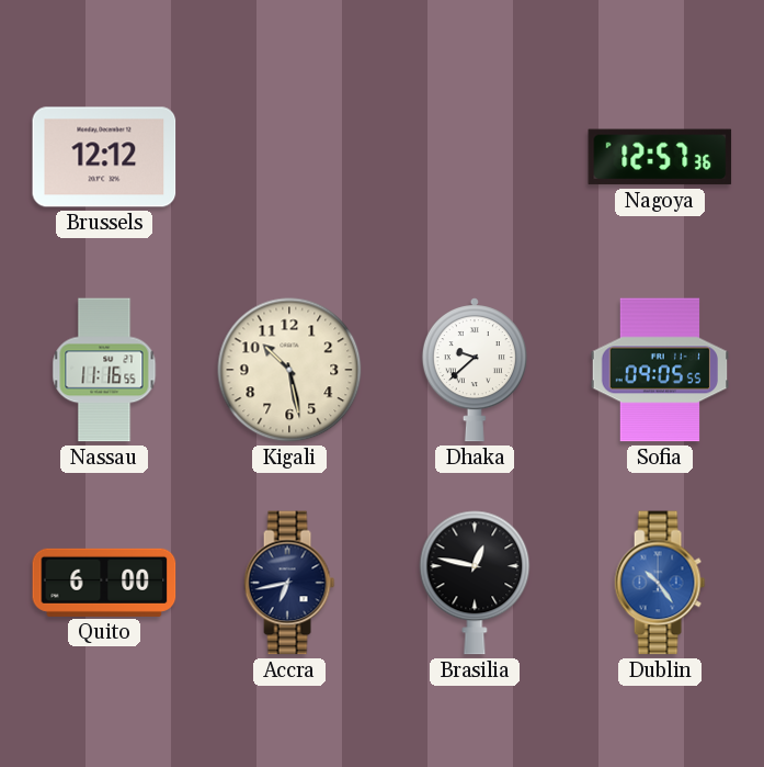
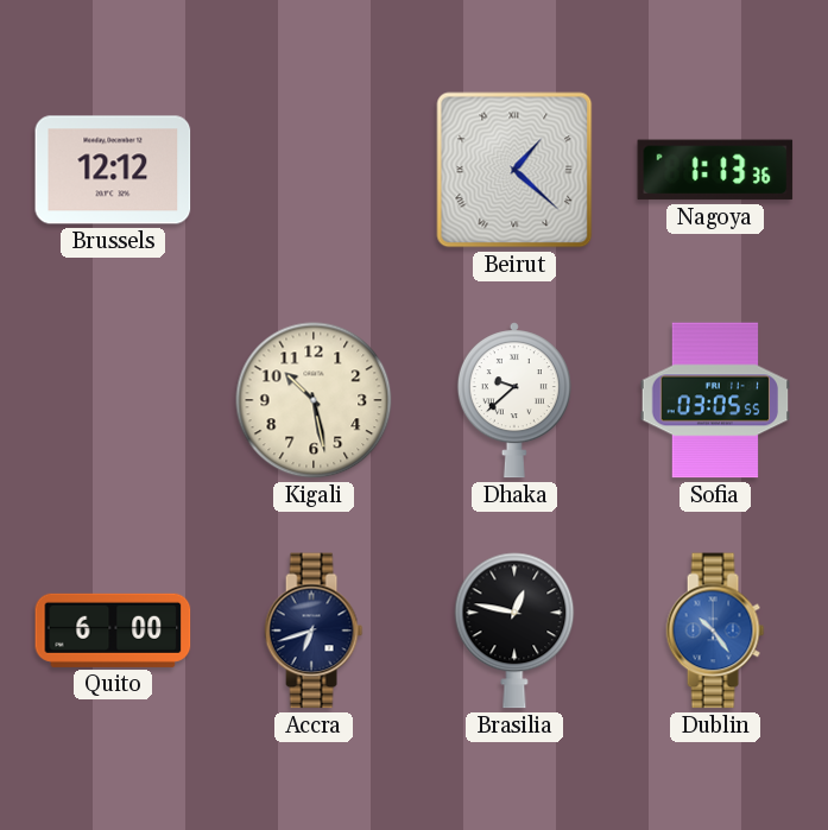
Beirut: none -> 1:22
Nagoya: 12:57 -> 1:13
Nassau: 11:16 -> none
Sofia: 09:05 -> 03:05
Accra: 6:43 -> 6:42
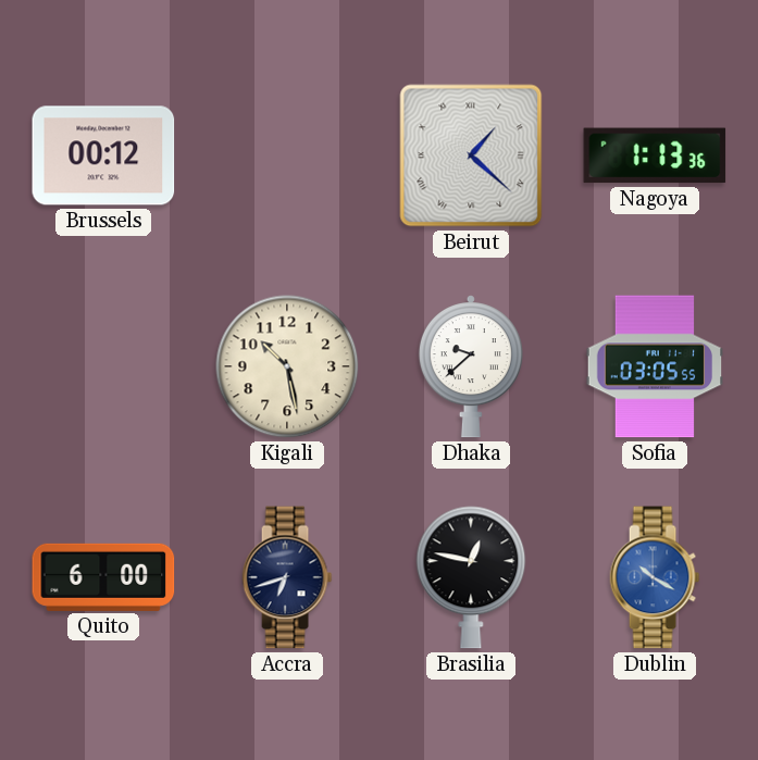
Brussels: 12:12 -> 00:12
Dublin: 10:24 -> 10:20
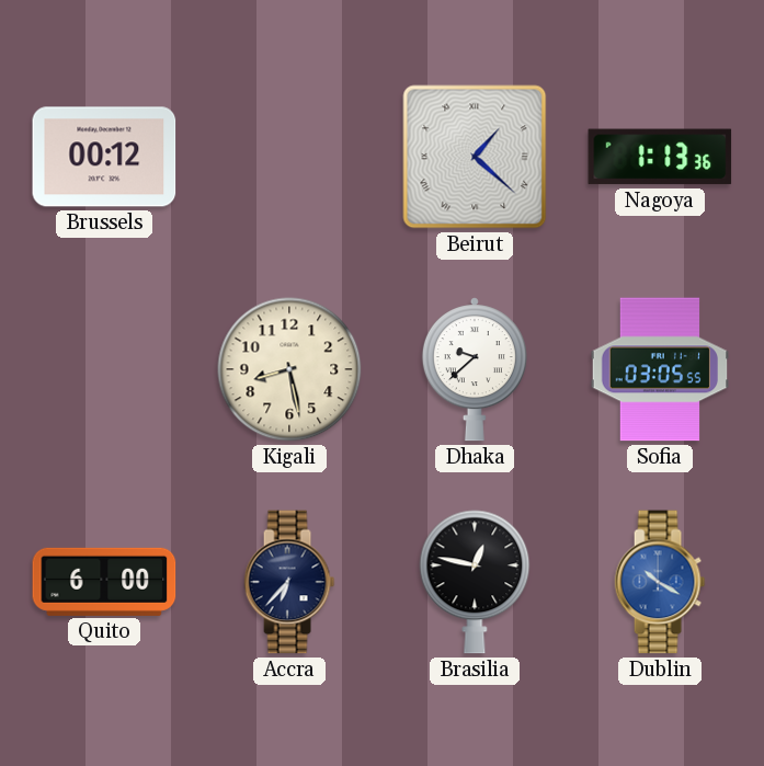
Kigali: 10:28 -> 8:28
Accra: 6:42 -> 6:37
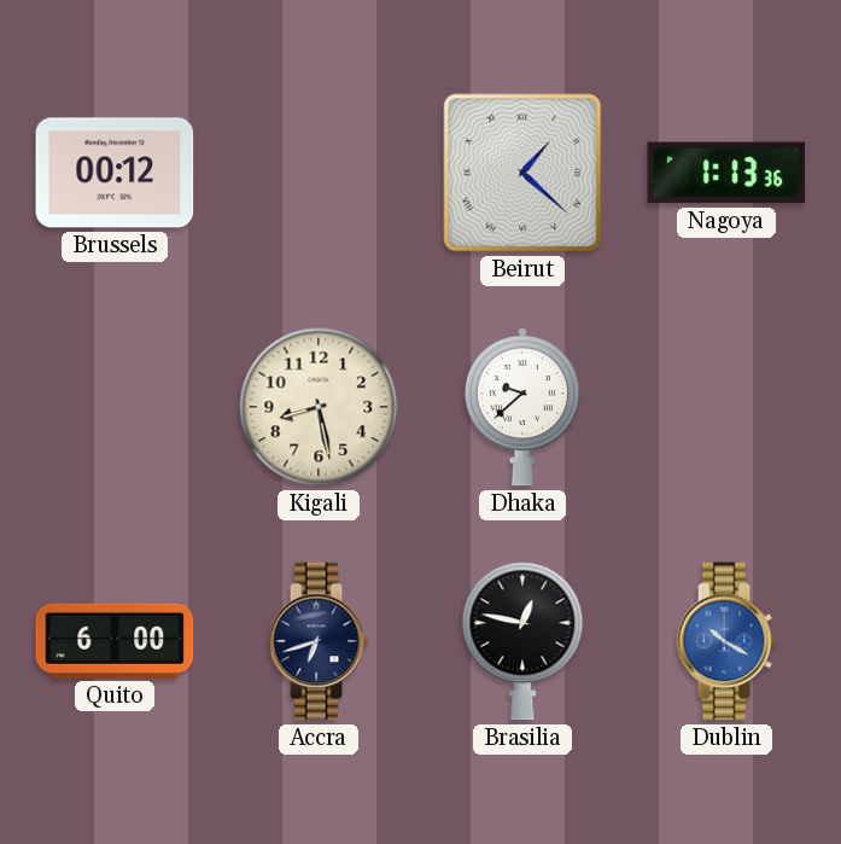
Sofia: 03:05 -> none
Accra: 6:37 -> 6:42
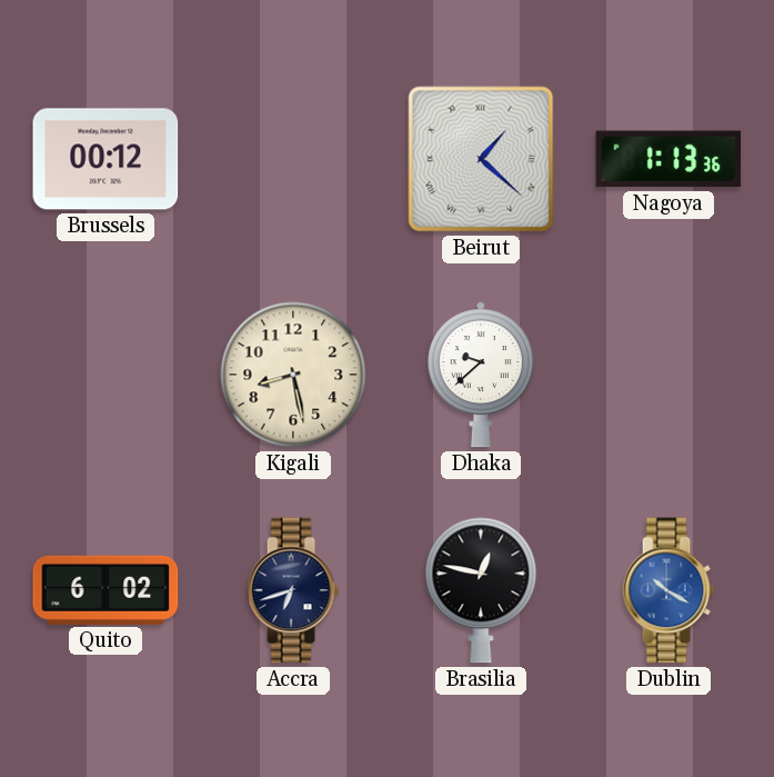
Quito: 6:00 -> 6:02
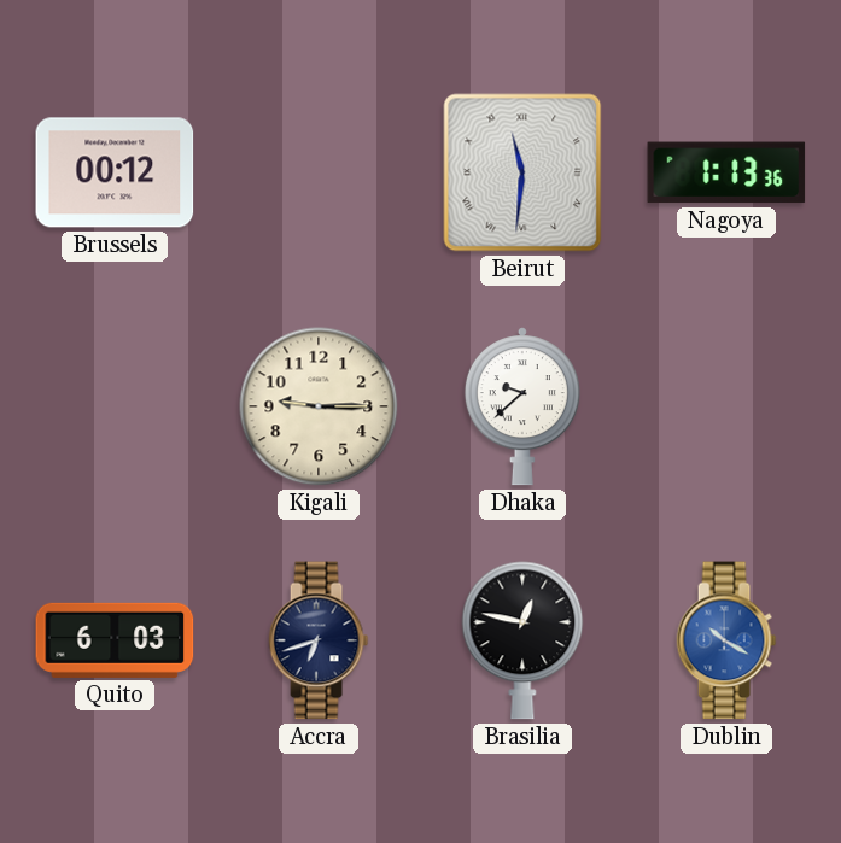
Beirut: 1:22 -> 11:31
Kigali: 8:28 -> 9:15
Quito: 6:02 -> 6:03
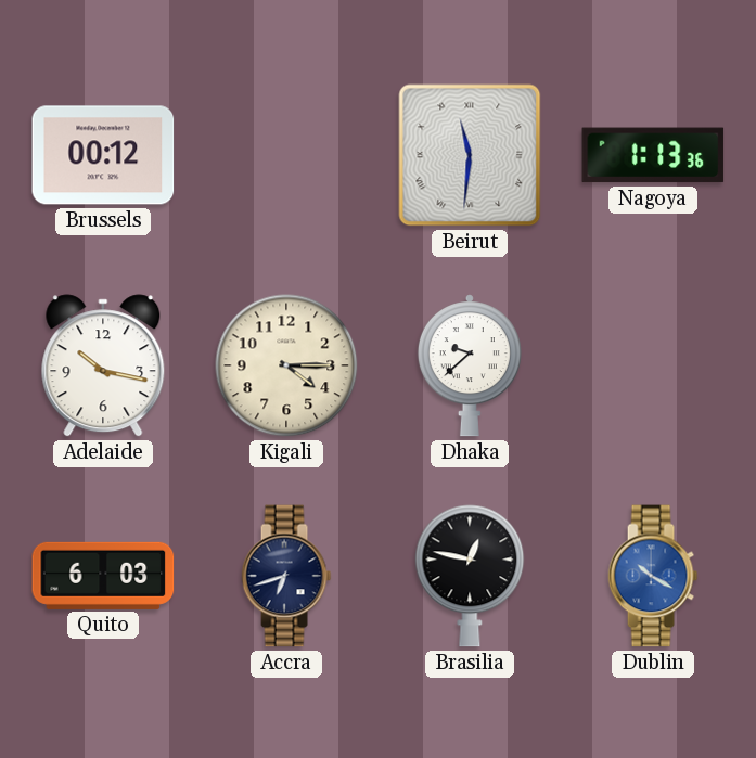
Adelaide: none -> 10:17
Kigali: 9:15 -> 4:15
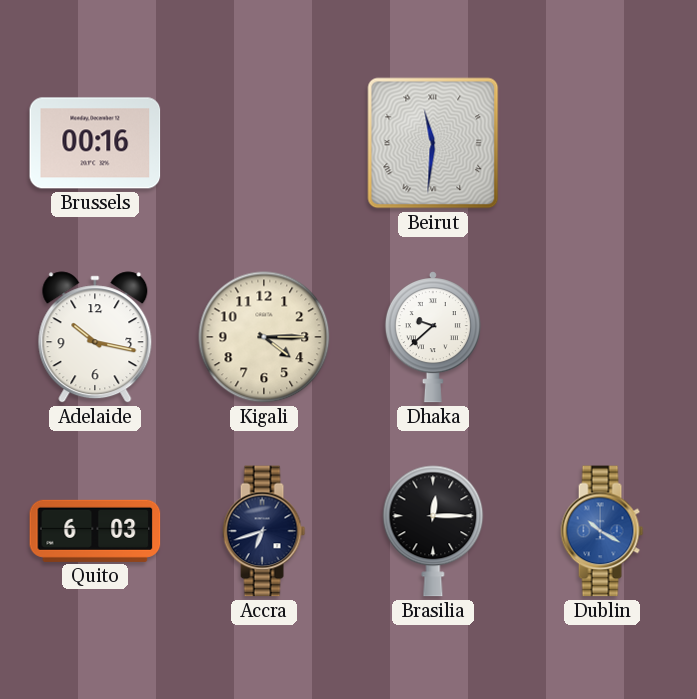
Brussels: 00:12 -> 00:16
Nagoya: 1:13 -> none
Brasilia: 12:47 -> 12:15
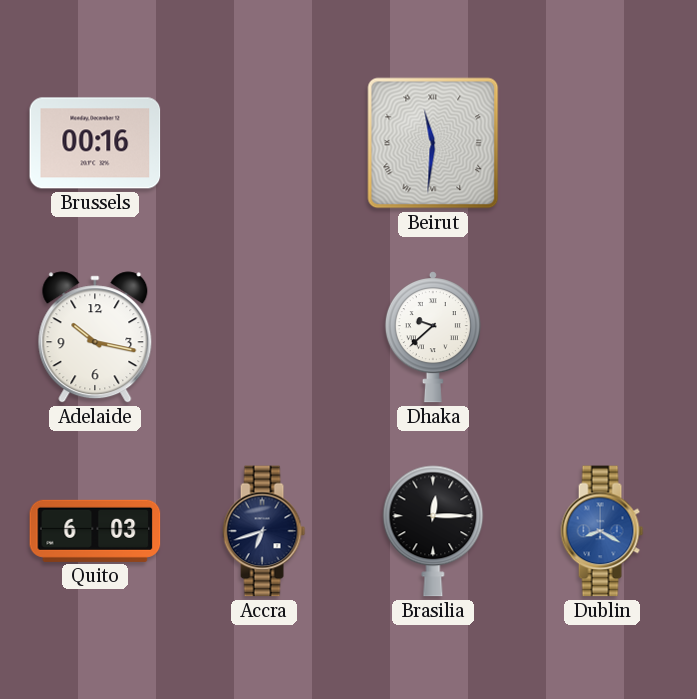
Kigali: 4:15 -> none
Dublin: 10:20 -> 8:20
